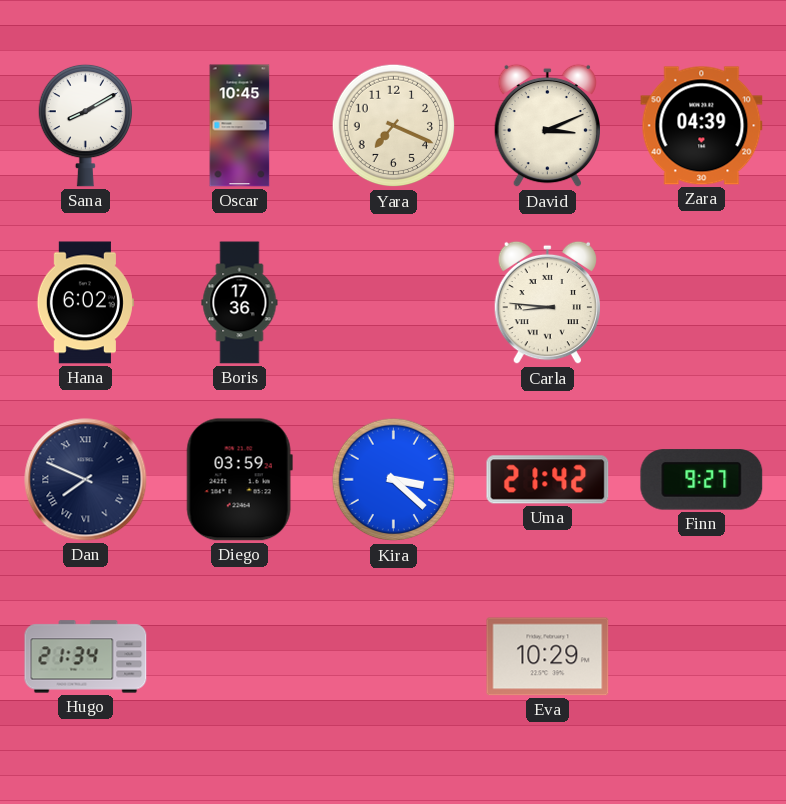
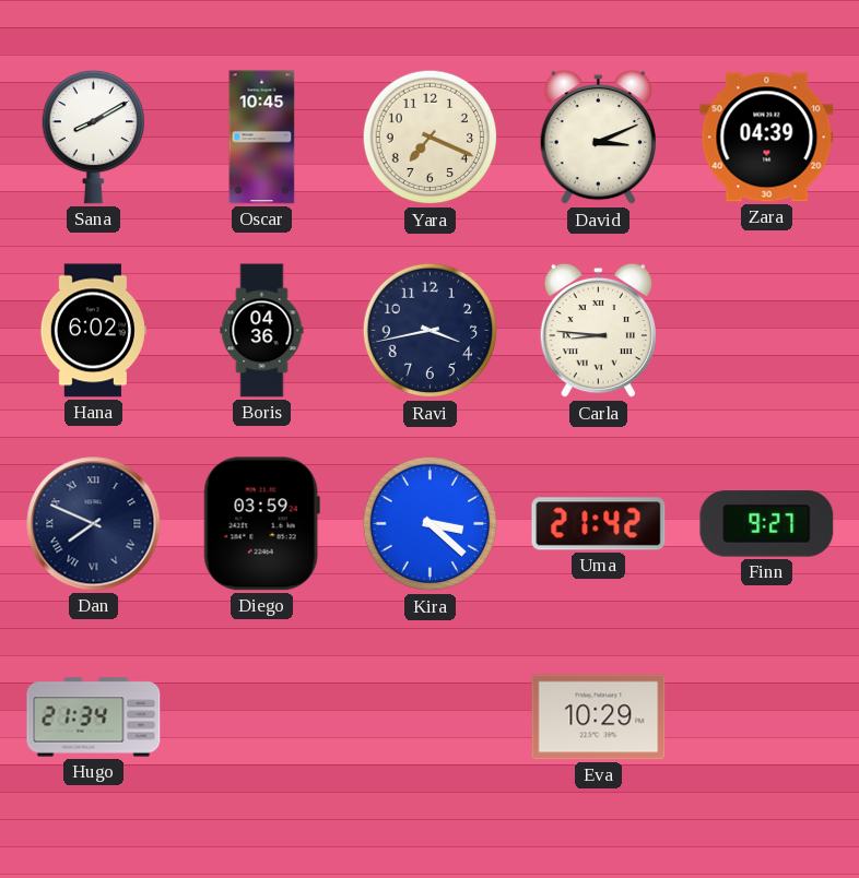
Boris: 17:36 -> 04:36
Ravi: none -> 3:43
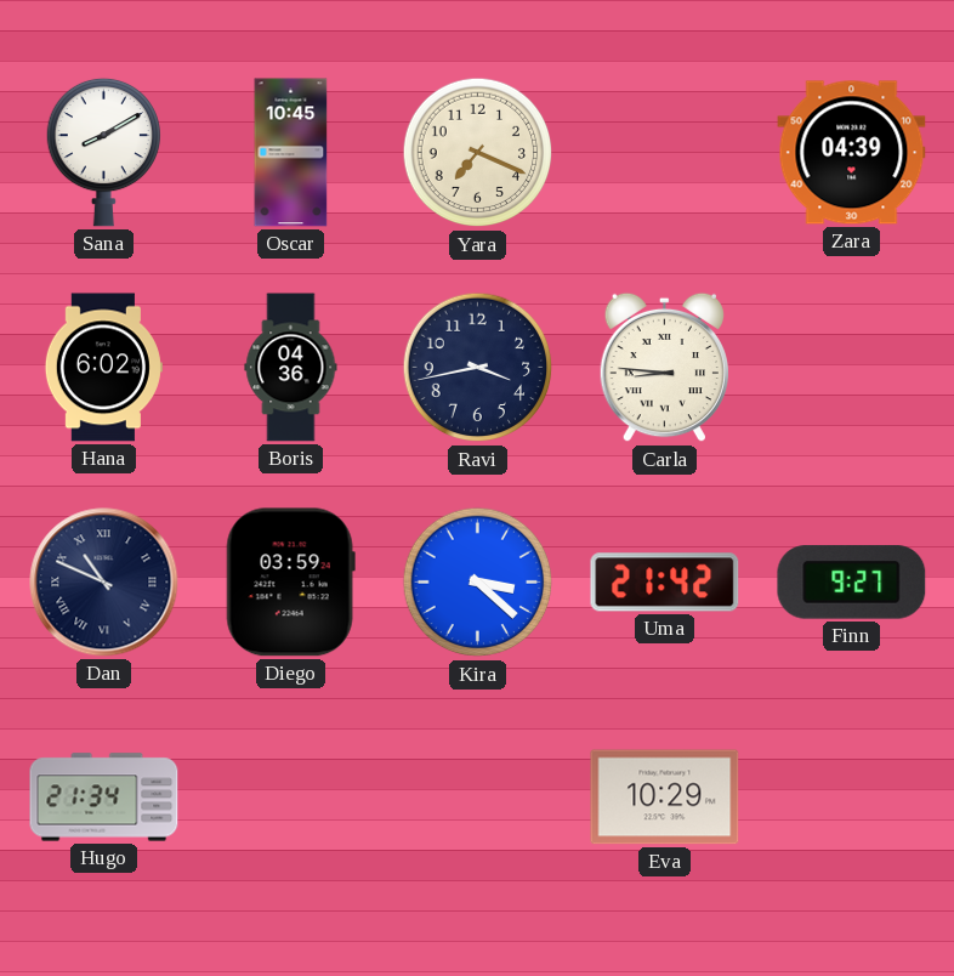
David: 3:11 -> none
Dan: 7:49 -> 10:49
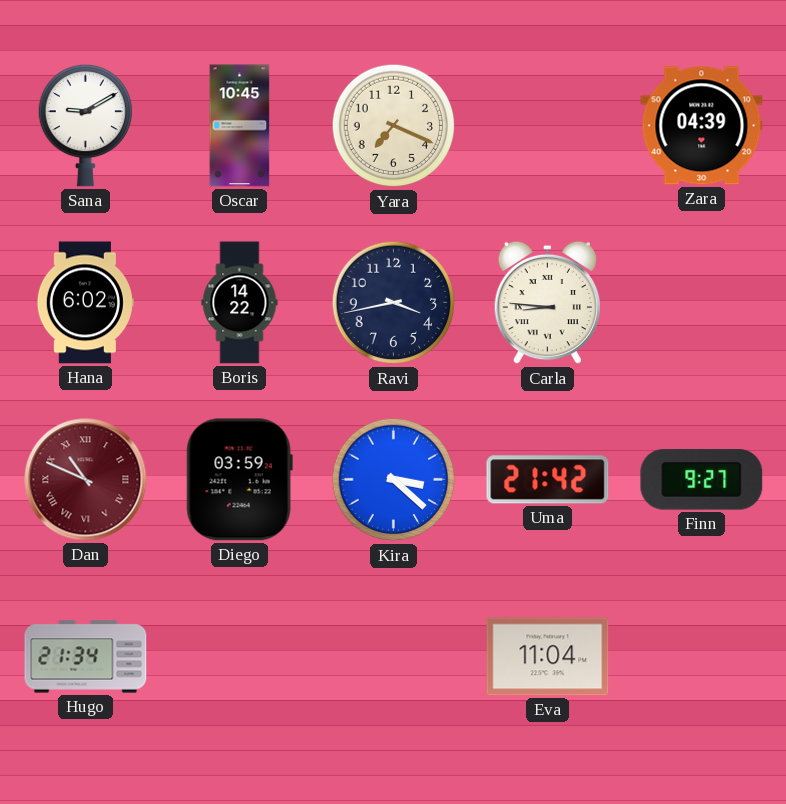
Sana: 8:10 -> 9:10
Boris: 04:36 -> 14:22
Dan dial: navy -> burgundy
Eva: 10:29 -> 11:04
